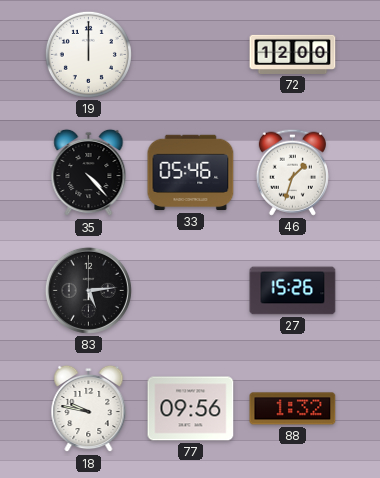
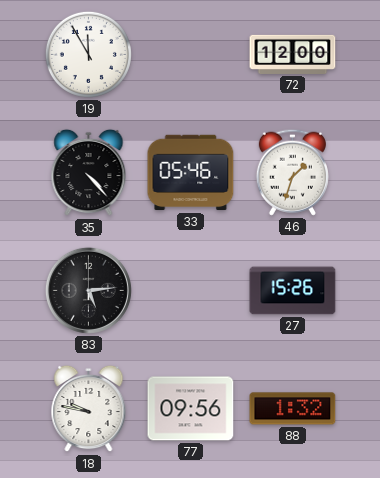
19: 12:00 -> 11:55
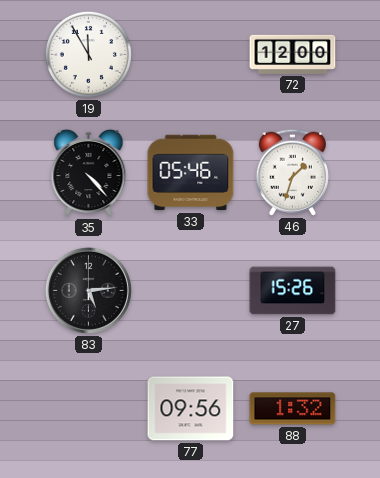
18: 9:47 -> none
